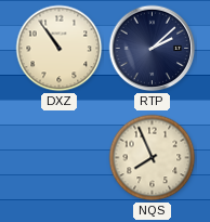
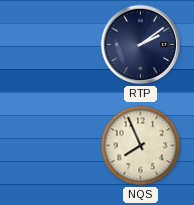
DXZ: 10:54 -> none
RTP: 2:08 -> 2:09
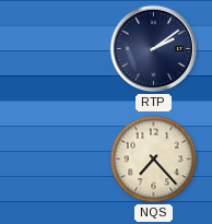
NQS: 7:56 -> 7:23
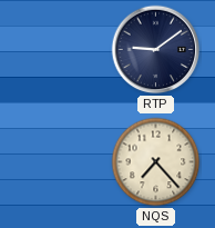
RTP: 2:09 -> 9:09
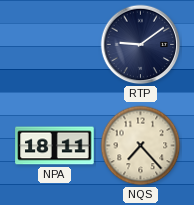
NPA: none -> 18:11
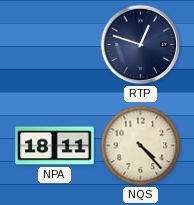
RTP: 9:09 -> 12:48
NQS: 7:23 -> 4:23
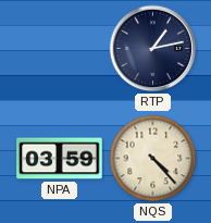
RTP: 12:48 -> 1:13
NPA: 18:11 -> 03:59
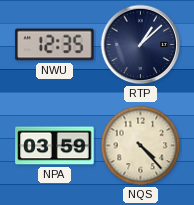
NWU: none -> 12:35
RTP: 1:13 -> 1:08
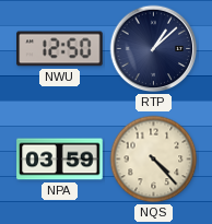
NWU: 12:35 -> 12:50
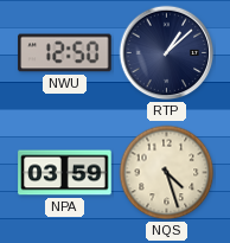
NQS: 4:23 -> 4:27
